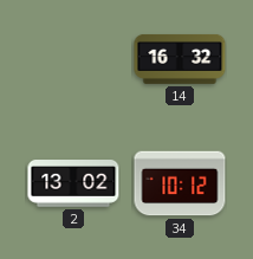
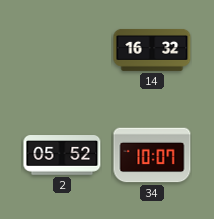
2: 13:02 -> 05:52
34: 10:12 -> 10:07
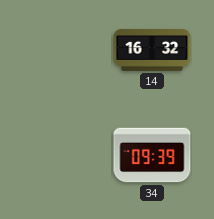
2: 05:52 -> none
34: 10:07 -> 09:39
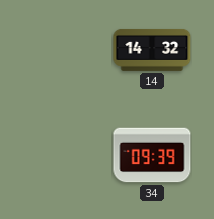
14: 16:32 -> 14:32
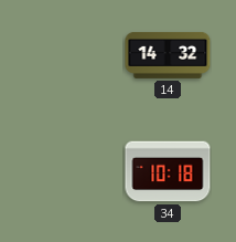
34: 09:39 -> 10:18
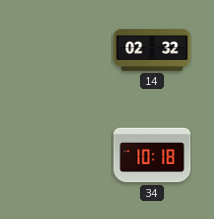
14: 14:32 -> 02:32
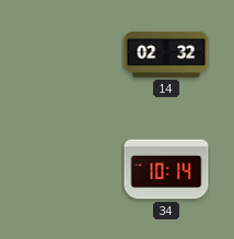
34: 10:18 -> 10:14
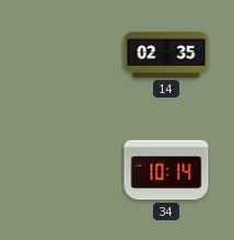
14: 02:32 -> 02:35
